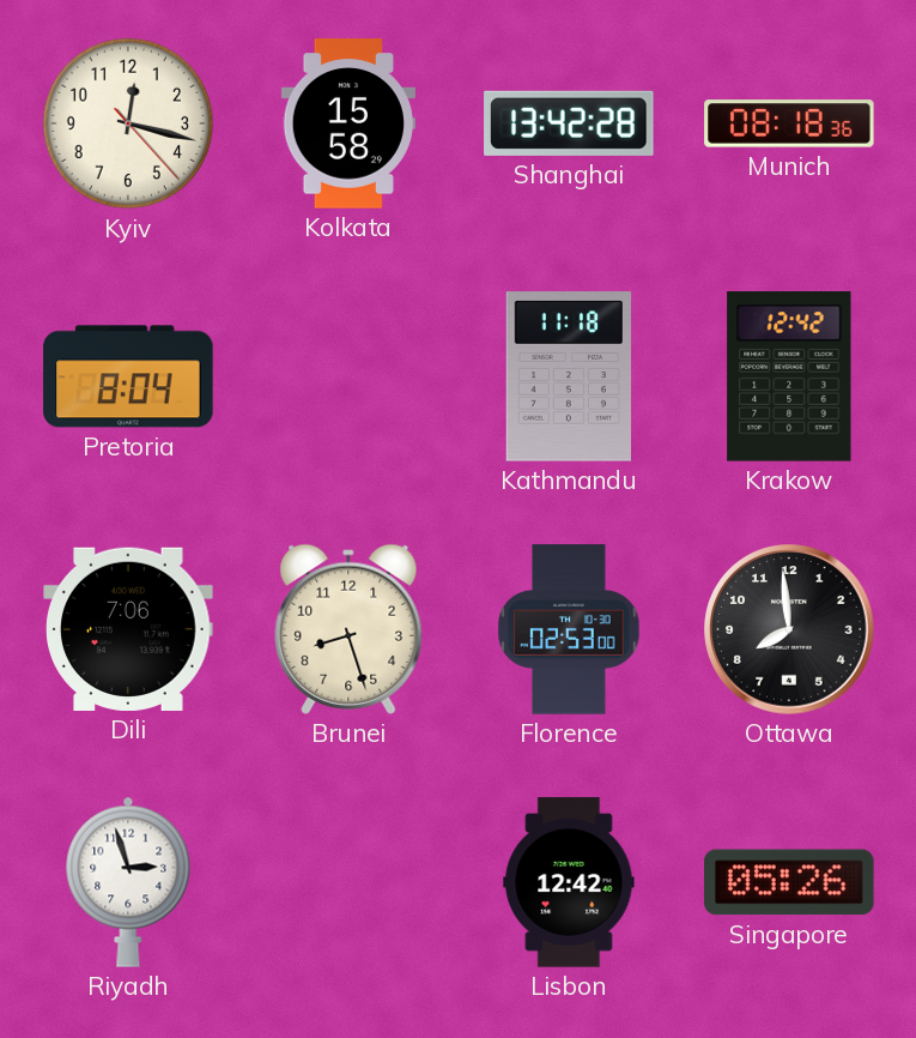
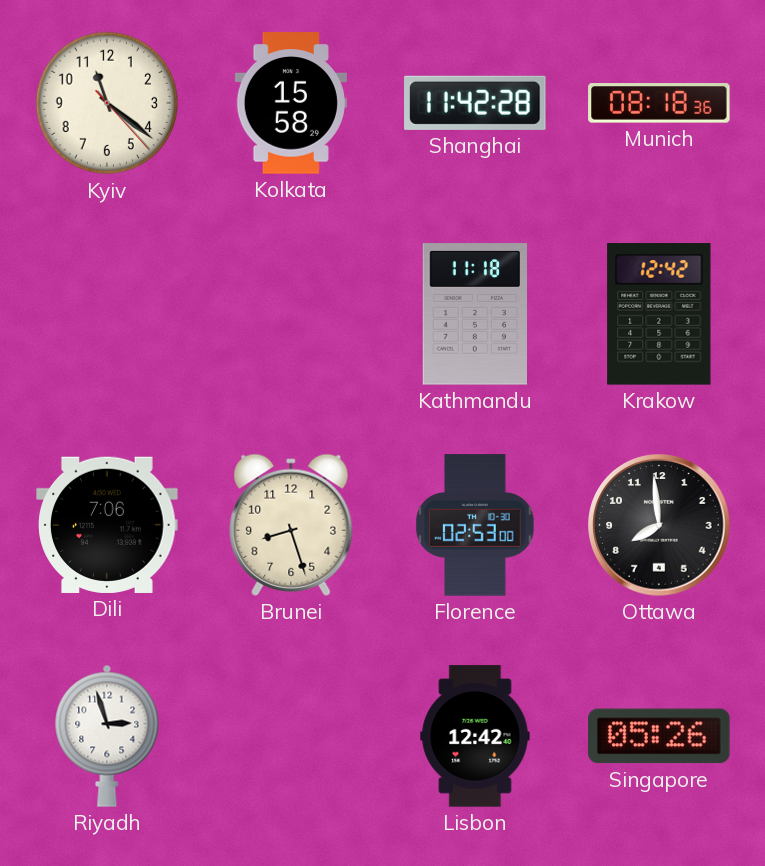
Kyiv: 12:17 -> 11:21
Shanghai: 13:42 -> 11:42
Pretoria: 8:04 -> none
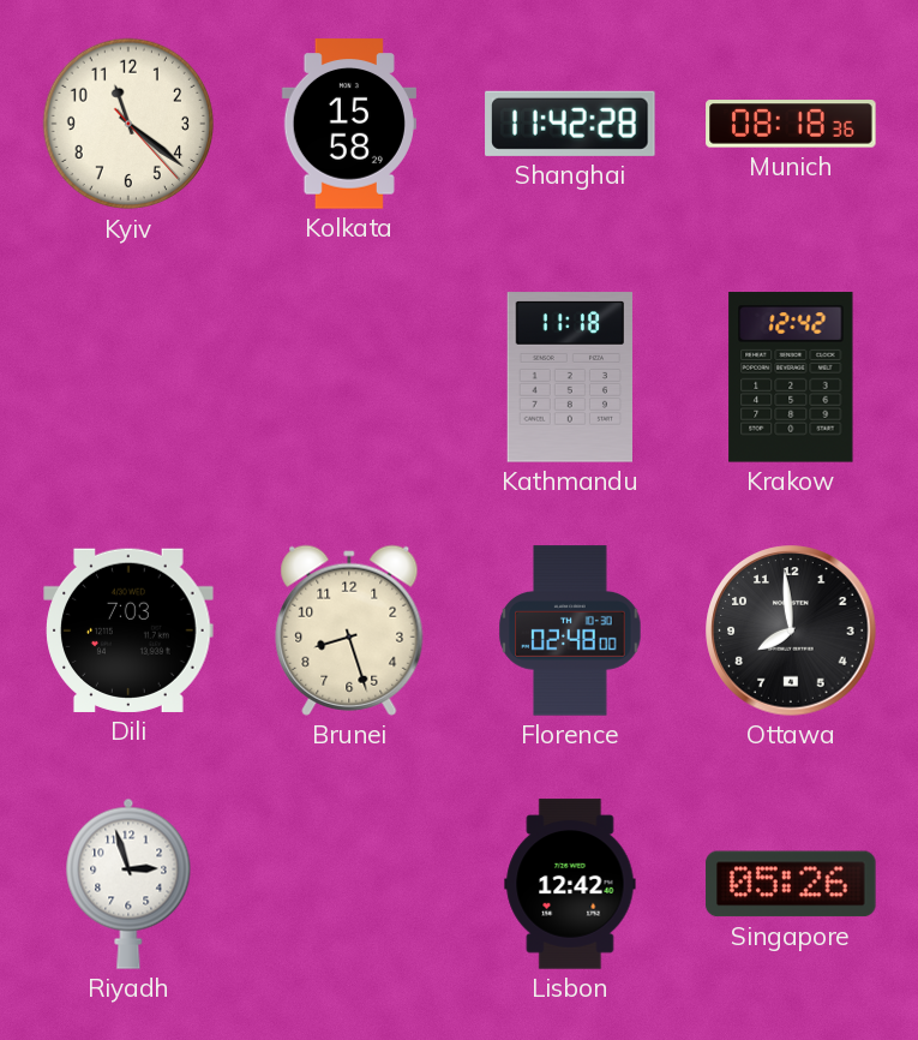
Dili: 7:06 -> 7:03
Florence: 02:53 -> 02:48
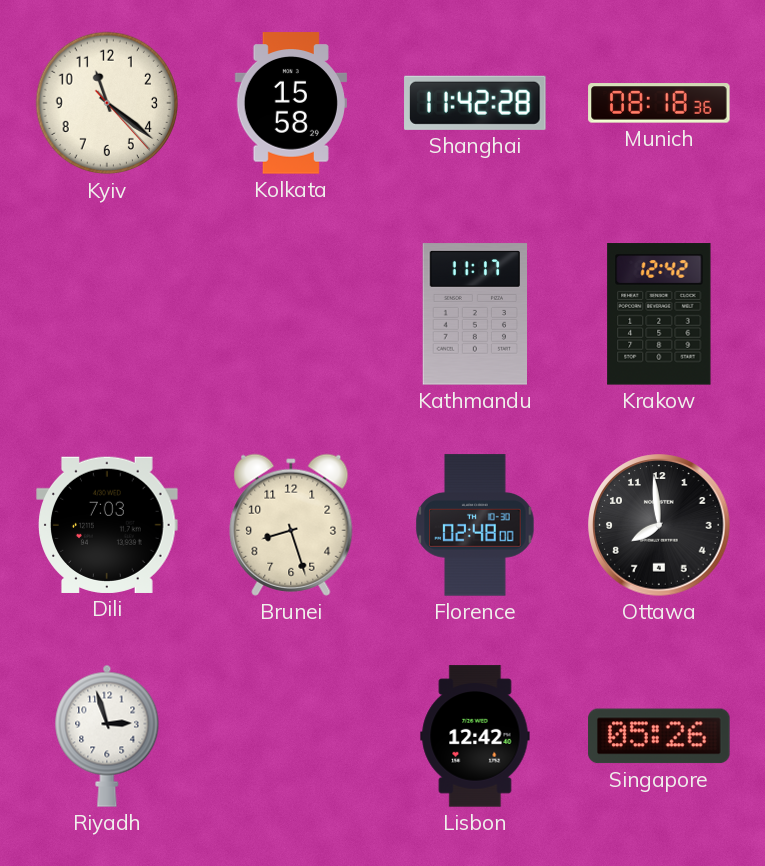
Kathmandu: 11:18 -> 11:17
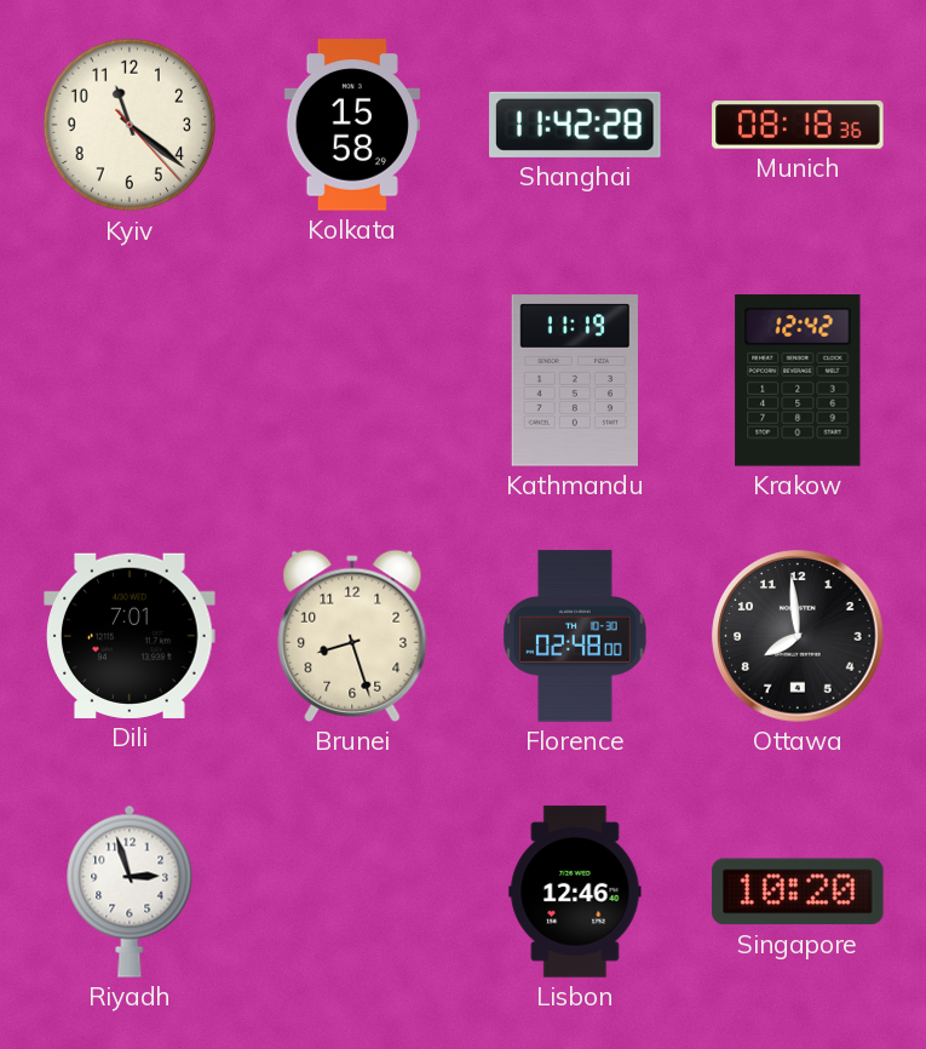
Kathmandu: 11:17 -> 11:19
Dili: 7:03 -> 7:01
Lisbon: 12:42 -> 12:46
Singapore: 05:26 -> 10:20
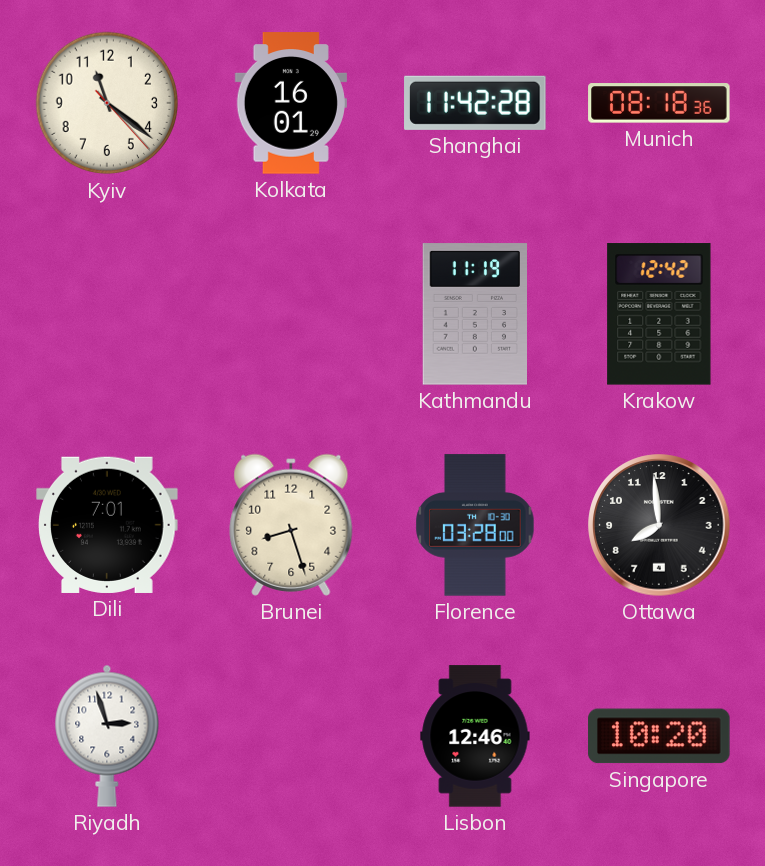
Kolkata: 15:58 -> 16:01
Florence: 02:48 -> 03:28
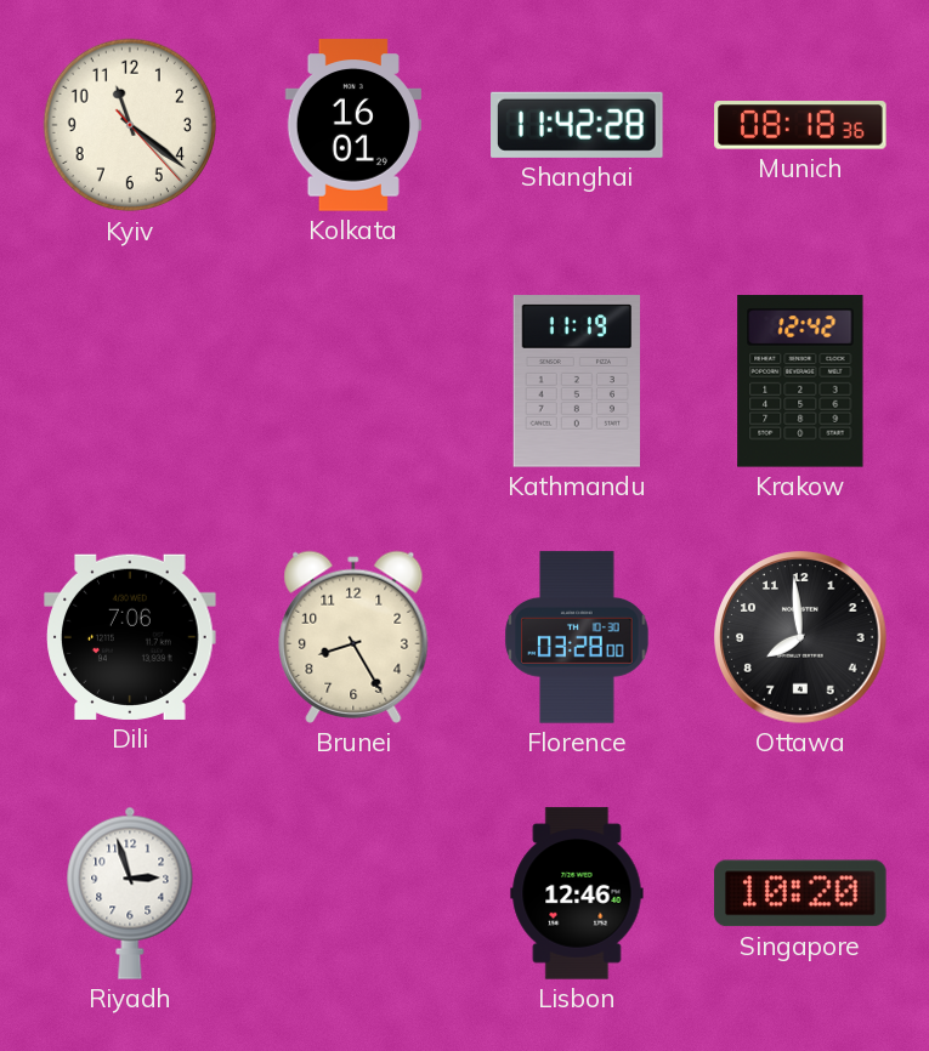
Dili: 7:01 -> 7:06
Brunei: 8:27 -> 8:25
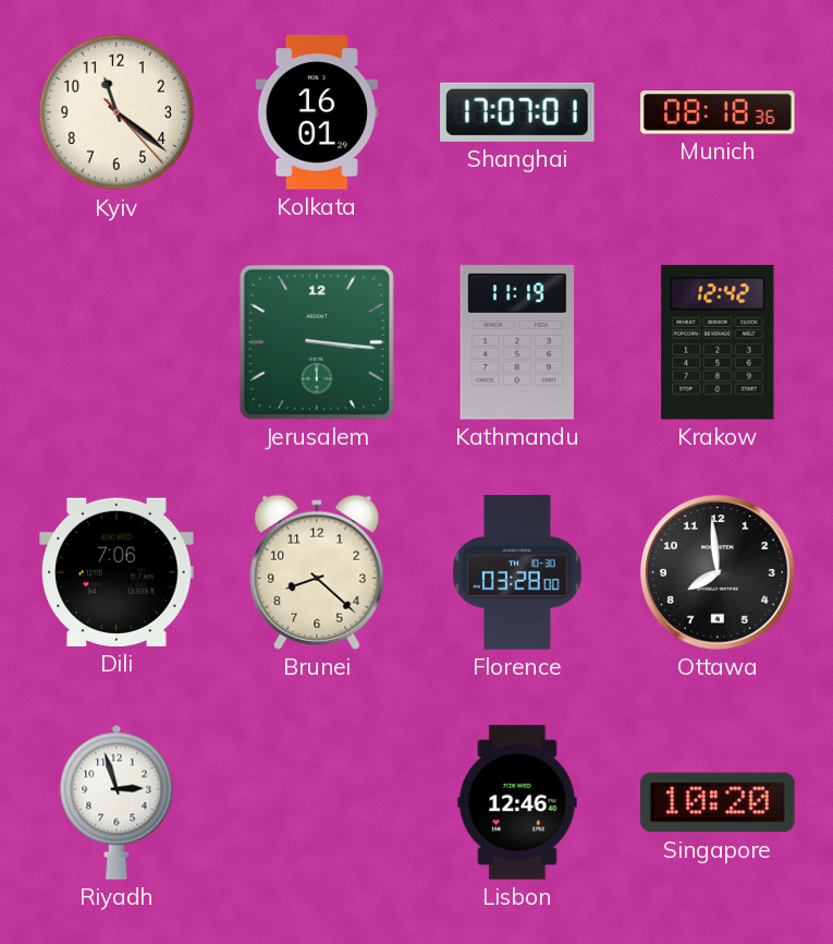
Shanghai: 11:42 -> 17:07
Jerusalem: none -> 3:16
Brunei: 8:25 -> 8:22
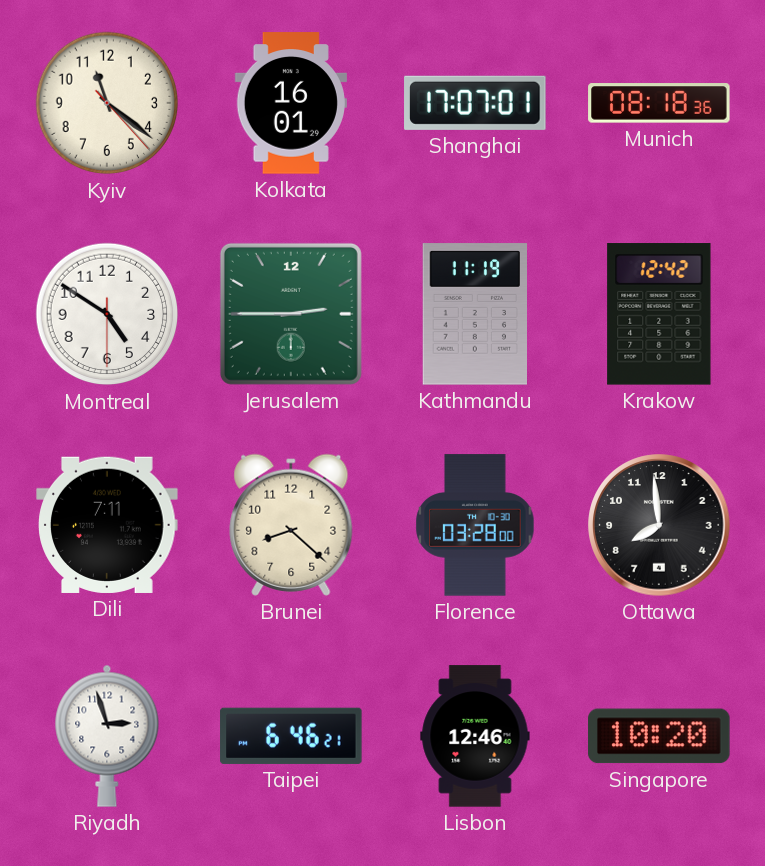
Montreal: none -> 4:50
Jerusalem: 3:16 -> 2:45
Dili: 7:06 -> 7:11
Taipei: none -> 6:46
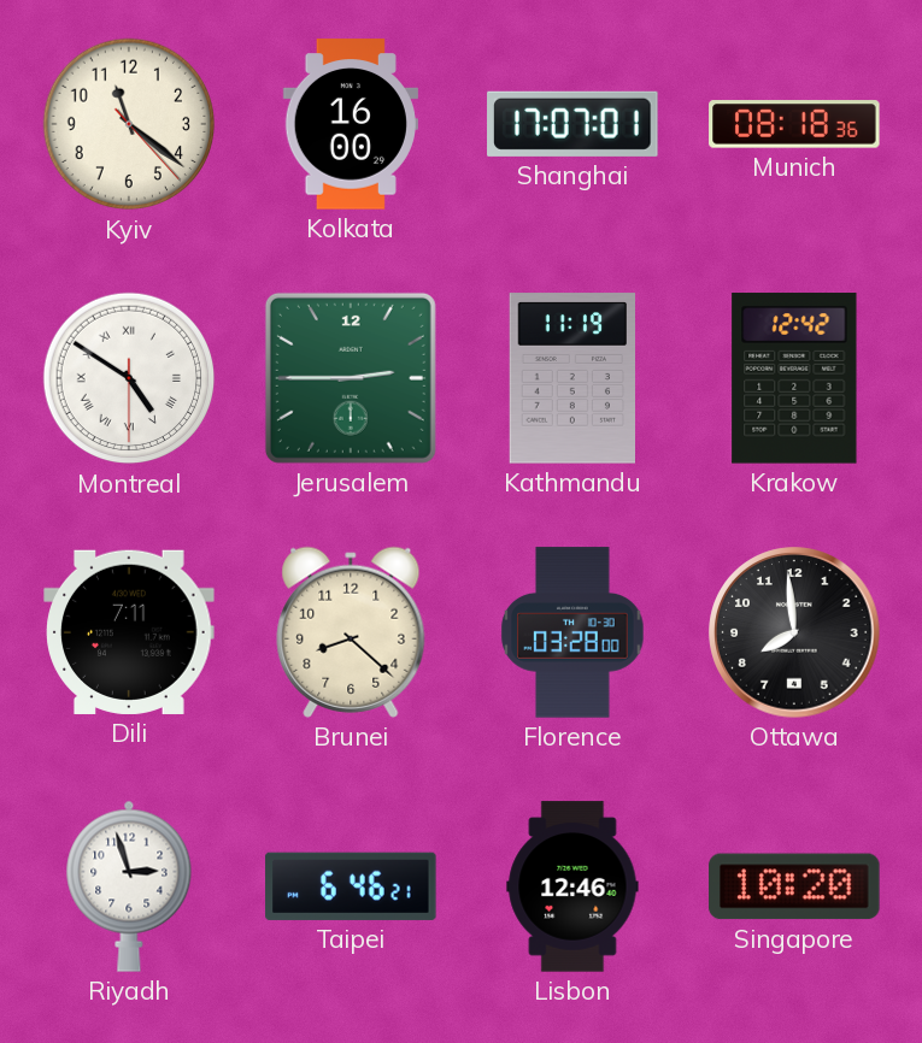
Kolkata: 16:01 -> 16:00
Montreal numerals: Arabic -> Roman
